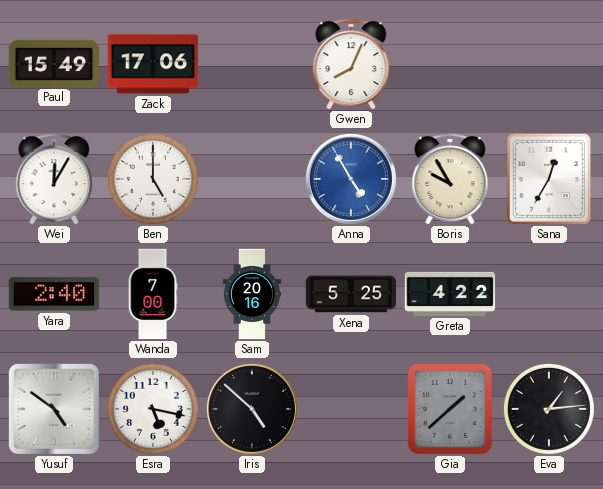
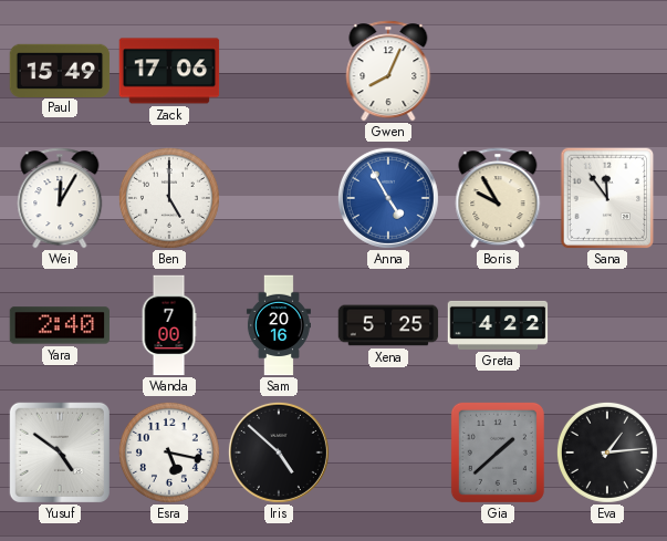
Sana: 12:35 -> 11:54
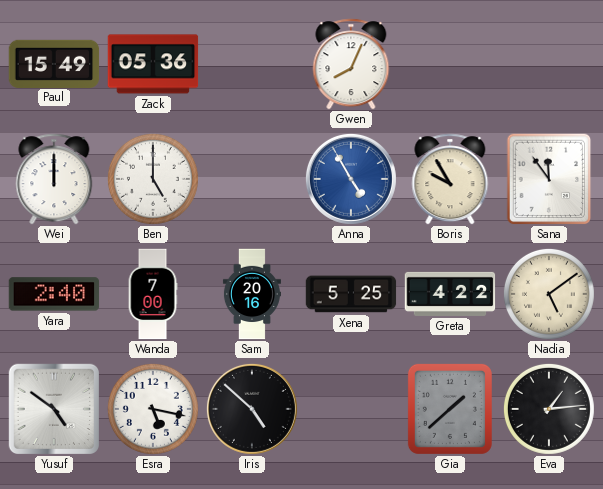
Zack: 17:06 -> 05:36
Wei: 12:05 -> 12:00
Nadia: none -> 5:09
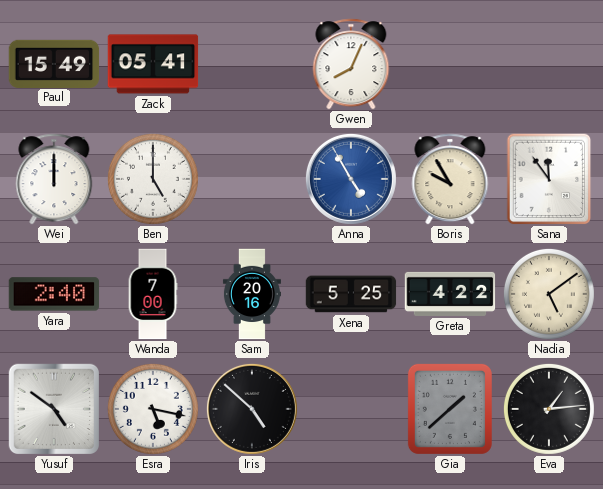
Zack: 05:36 -> 05:41
